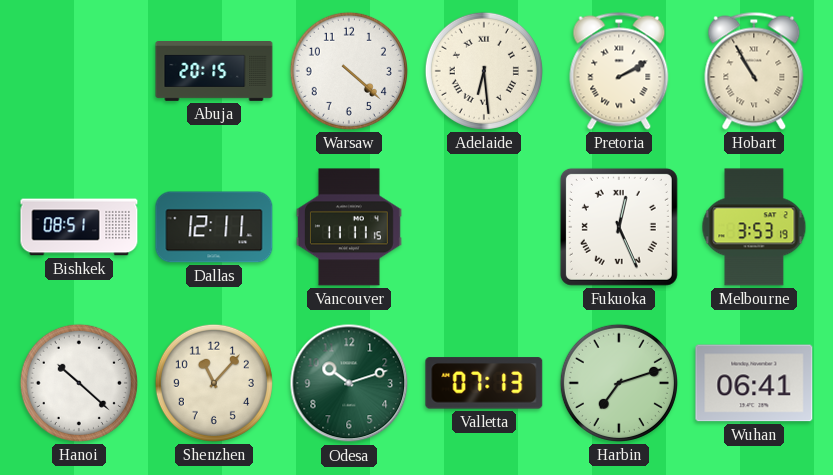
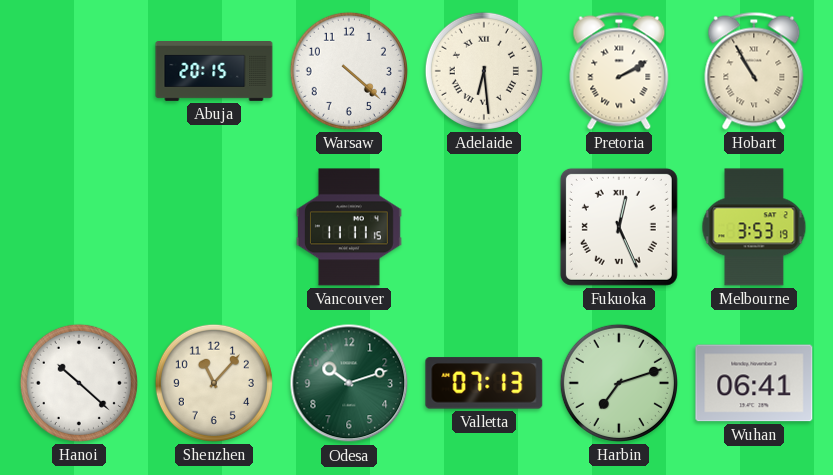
Bishkek: 08:51 -> none
Dallas: 12:11 -> none
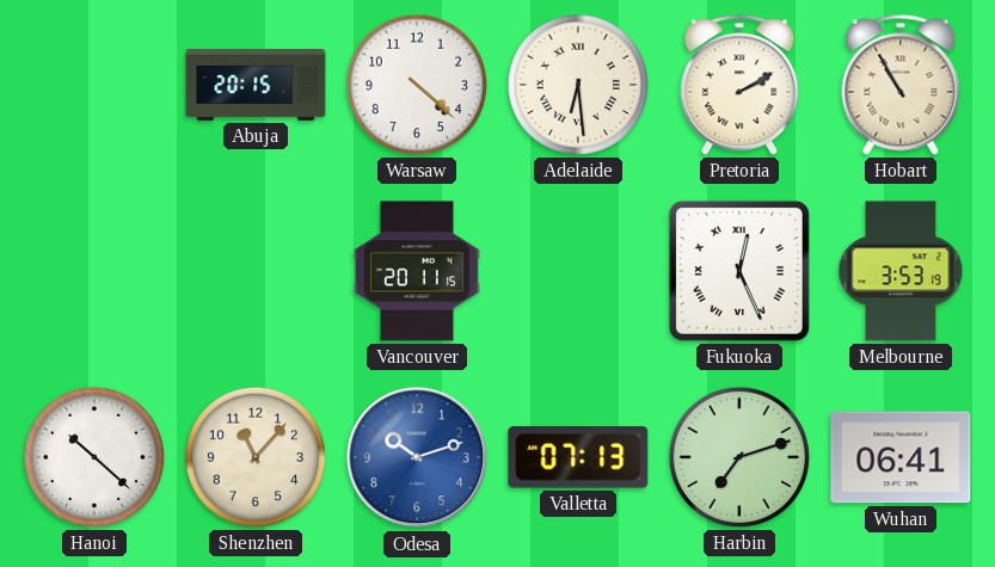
Vancouver: 11:11 -> 20:11
Odesa dial: green -> blue
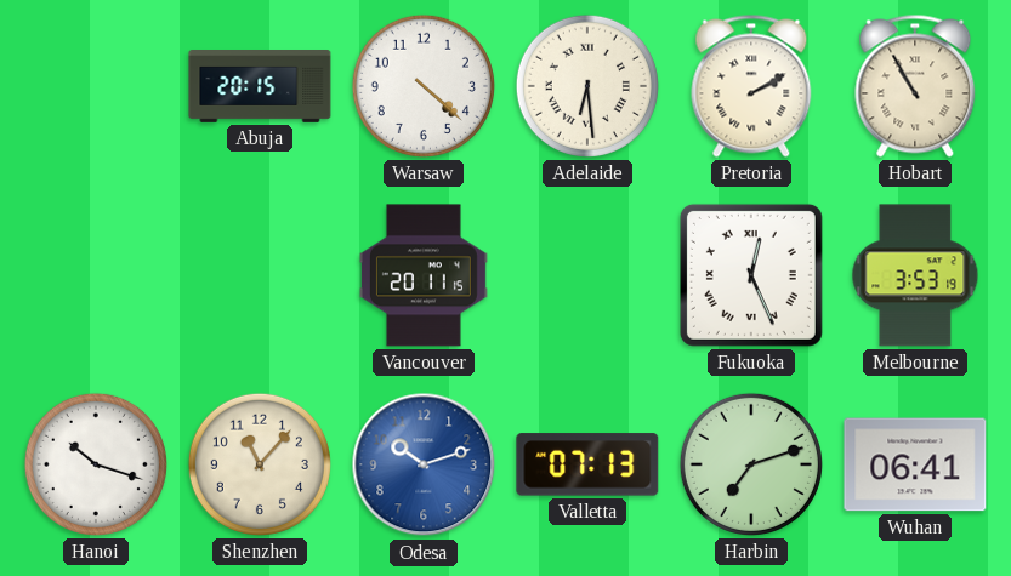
Hanoi: 10:22 -> 10:18
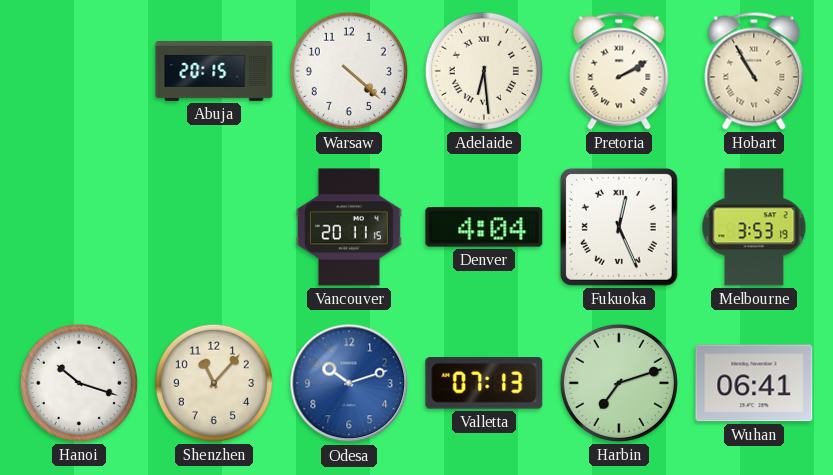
Denver: none -> 4:04
